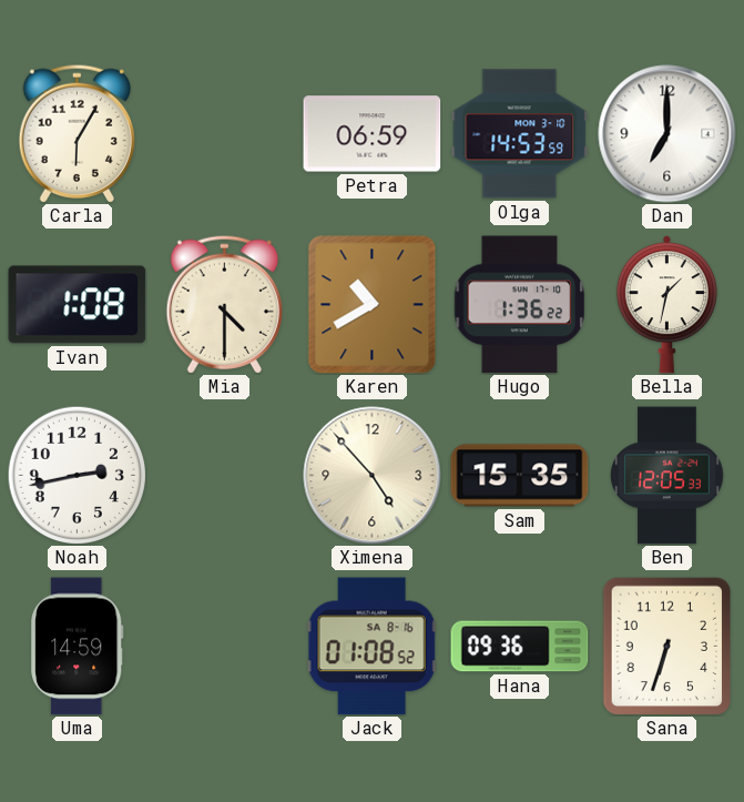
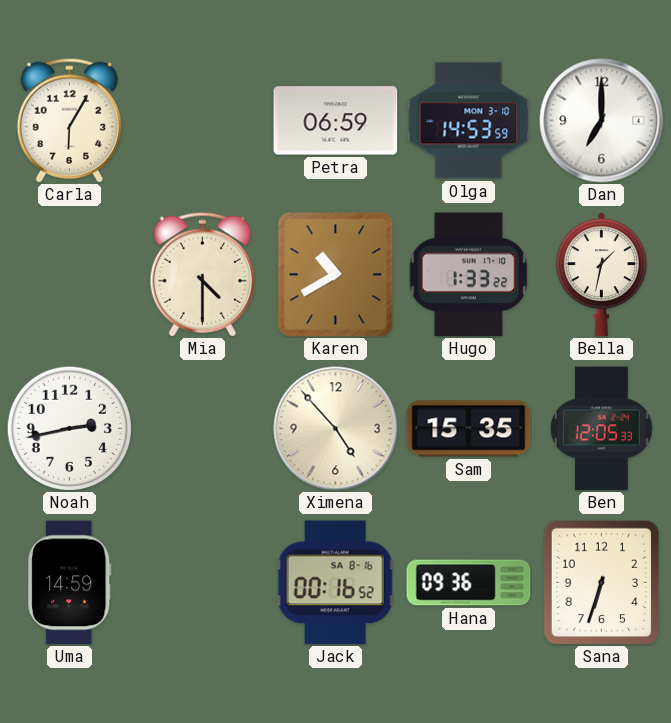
Ivan: 1:08 -> none
Hugo: 1:36 -> 1:33
Jack: 01:08 -> 00:16
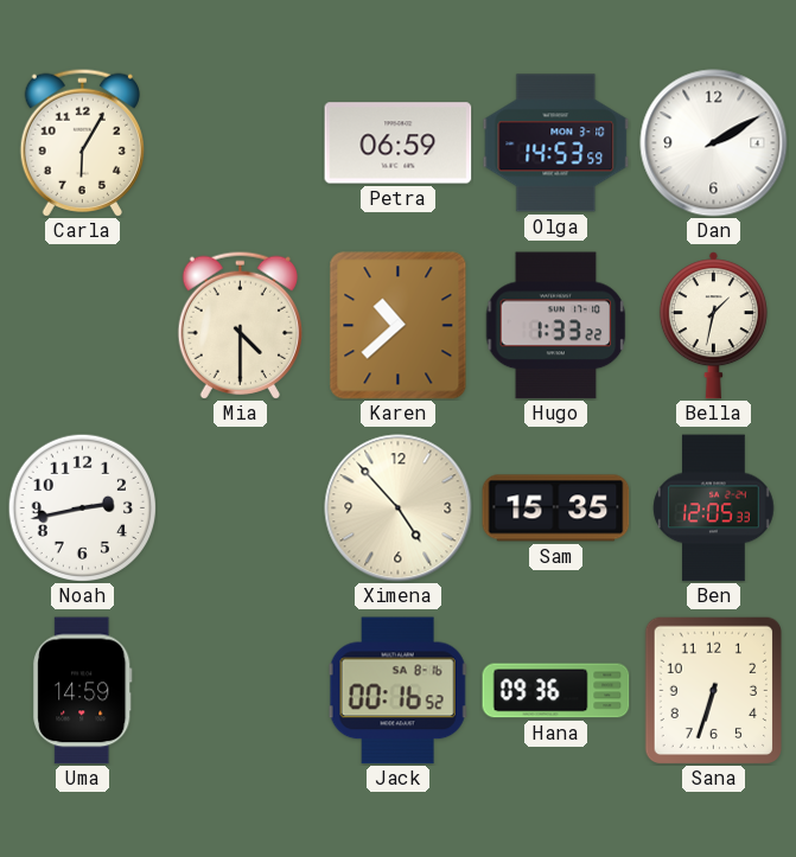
Dan: 7:00 -> 2:10
Karen: 10:40 -> 10:38
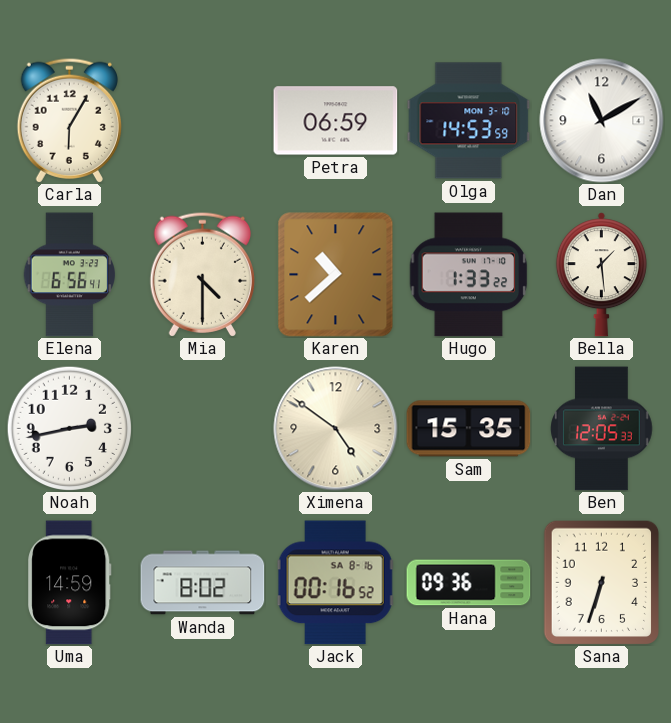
Dan: 2:10 -> 11:10
Elena: none -> 6:56
Bella: 1:32 -> 1:29
Ximena: 4:53 -> 4:51
Wanda: none -> 8:02
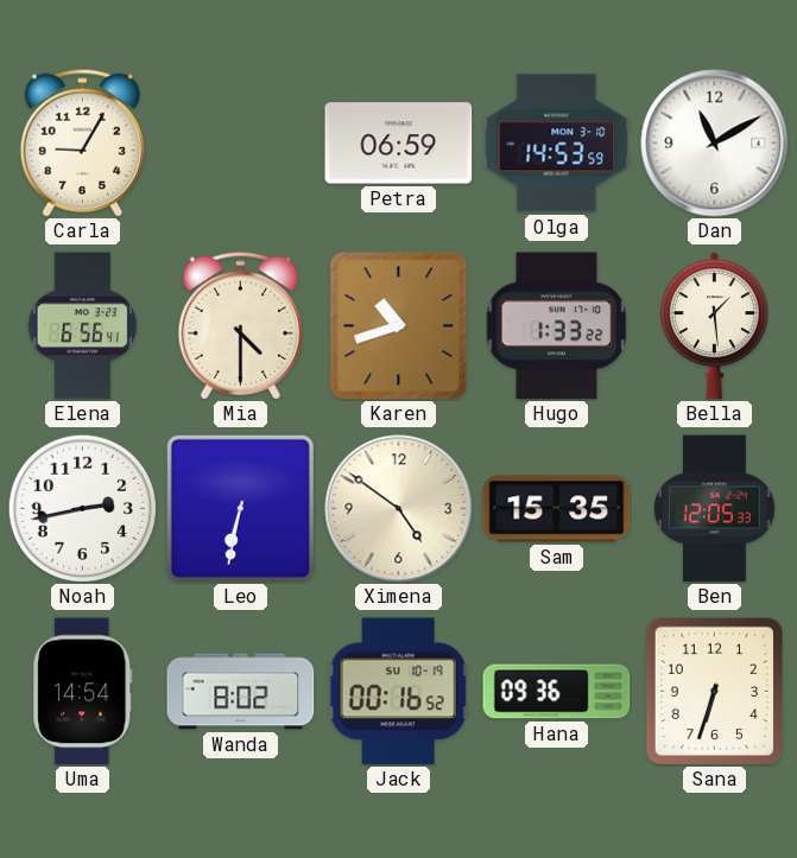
Carla: 6:05 -> 9:05
Karen: 10:38 -> 10:42
Leo: none -> 6:32
Uma: 14:59 -> 14:54
Jack date: SA 8-16 -> SU 10-19
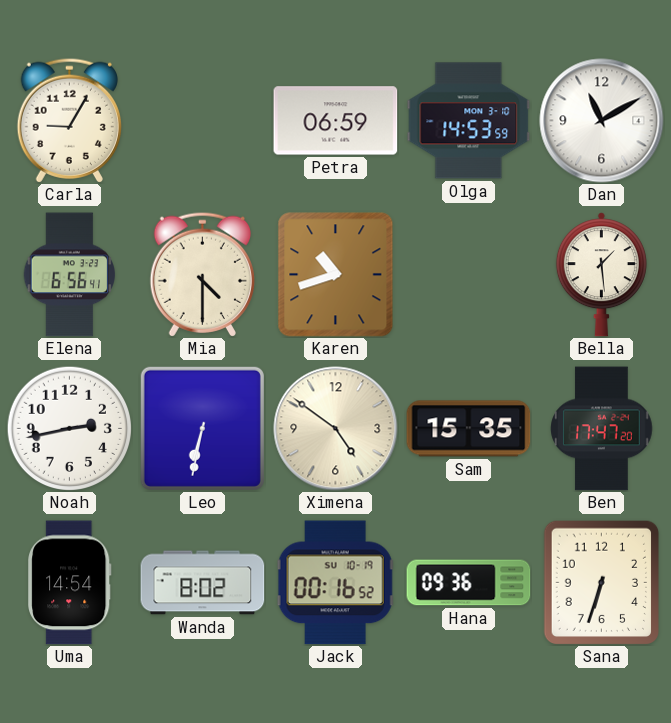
Hugo: 1:33 -> none
Ben: 12:05 -> 17:47
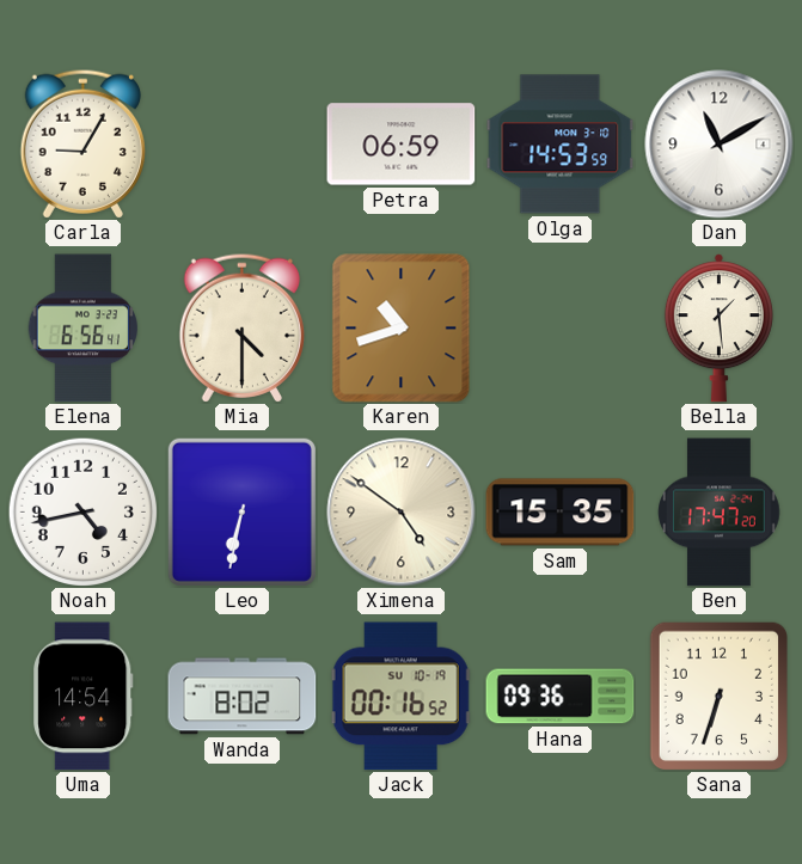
Noah: 2:43 -> 4:43
